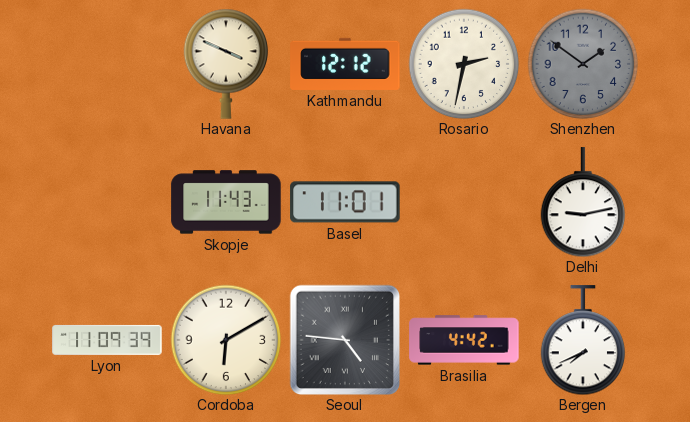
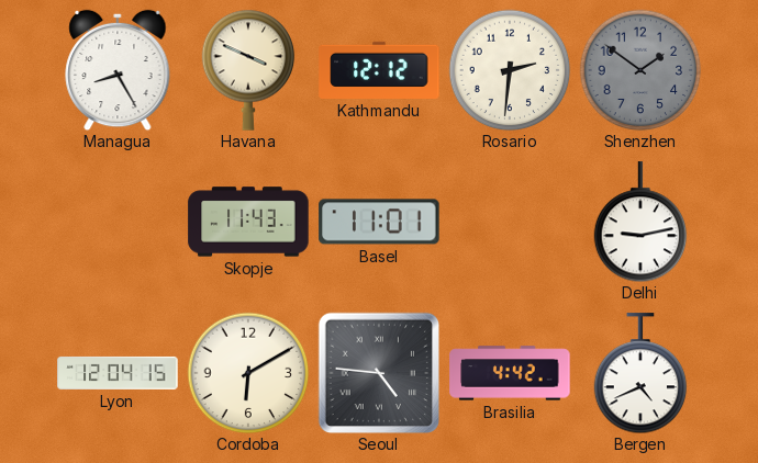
Managua: none -> 8:25
Rosario: 2:32 -> 2:31
Lyon: 11:09 -> 12:04
Bergen: 7:41 -> 4:41
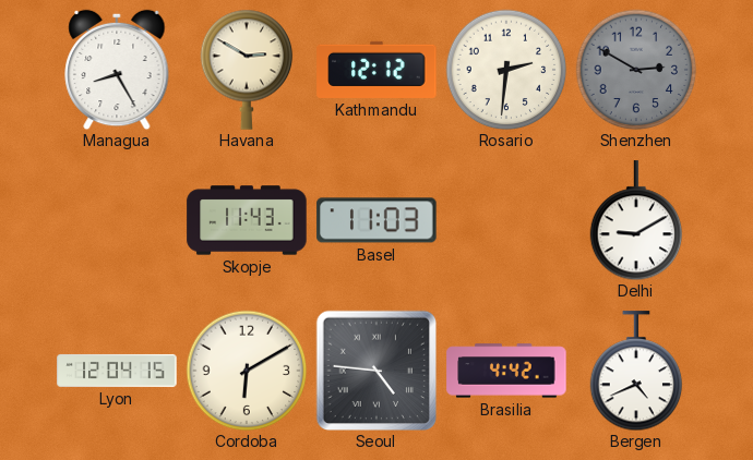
Havana: 3:49 -> 2:50
Shenzhen: 1:51 -> 2:50
Basel: 11:01 -> 11:03
Delhi: 9:13 -> 9:10
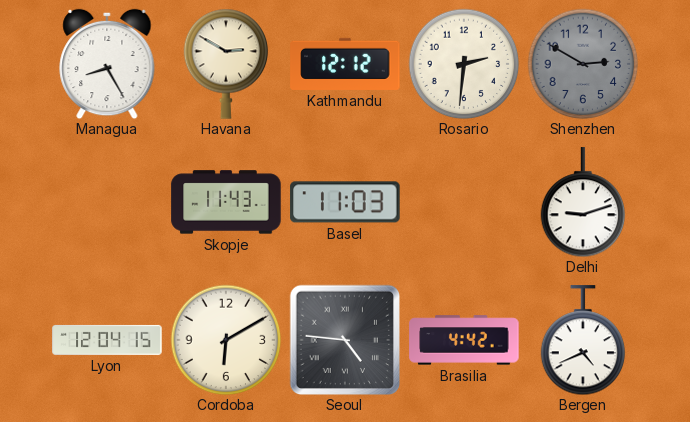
Delhi: 9:10 -> 9:12
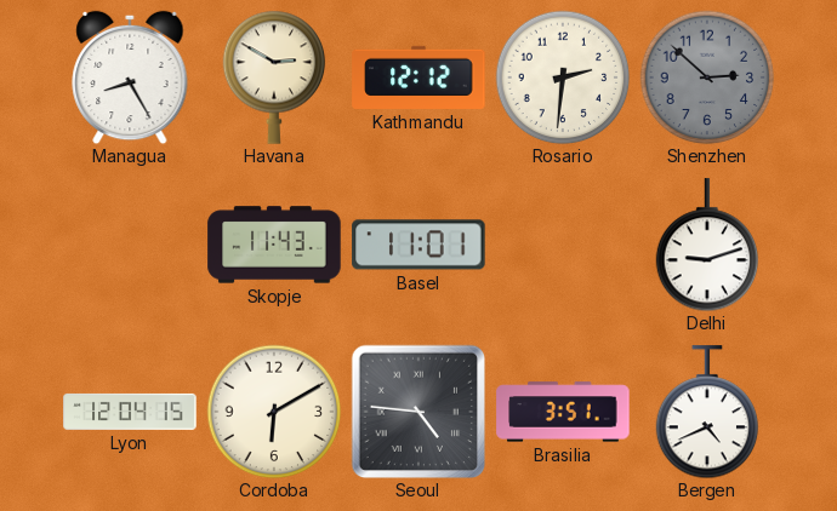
Shenzhen: 2:50 -> 2:52
Basel: 11:03 -> 11:01
Brasilia: 4:42 -> 3:51
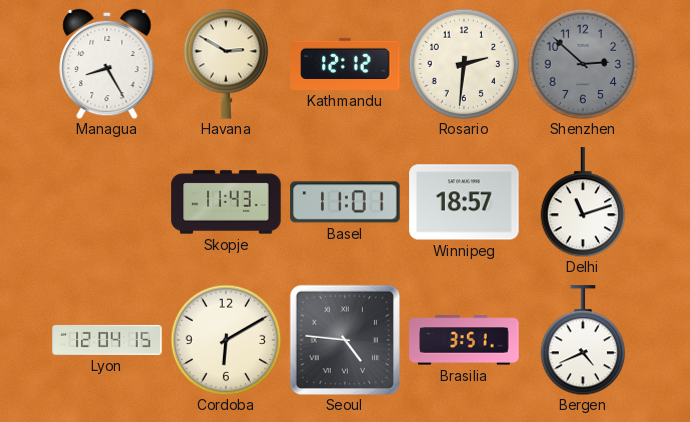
Winnipeg: none -> 18:57
Delhi: 9:12 -> 11:12
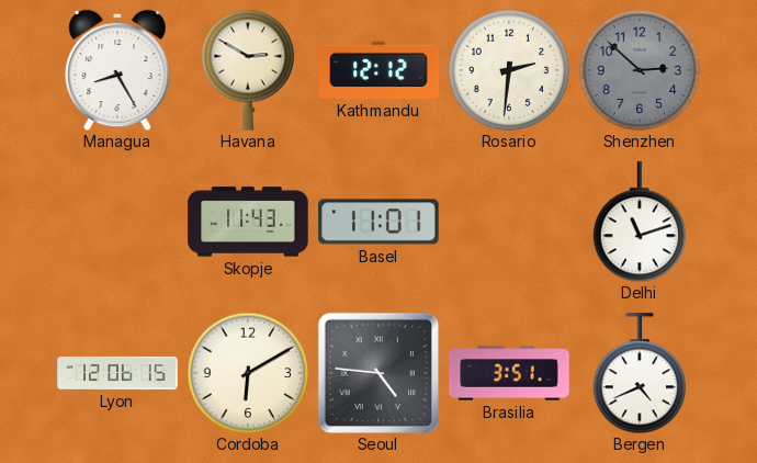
Winnipeg: 18:57 -> none
Lyon: 12:04 -> 12:06
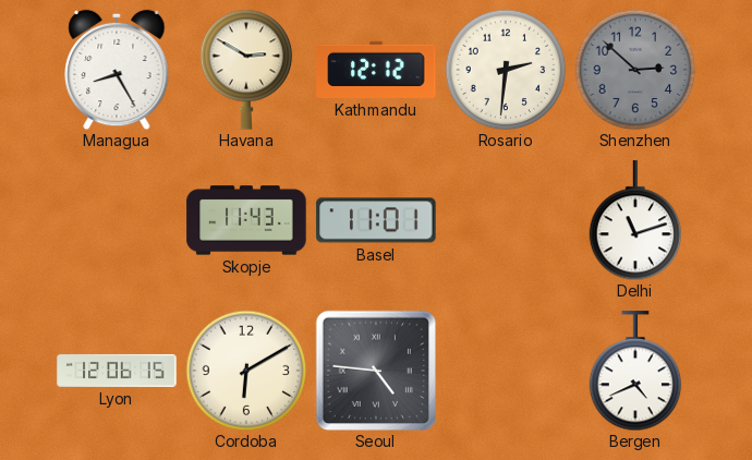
Brasilia: 3:51 -> none
